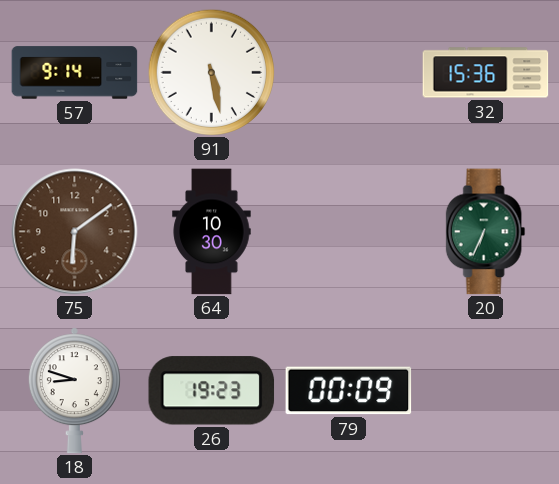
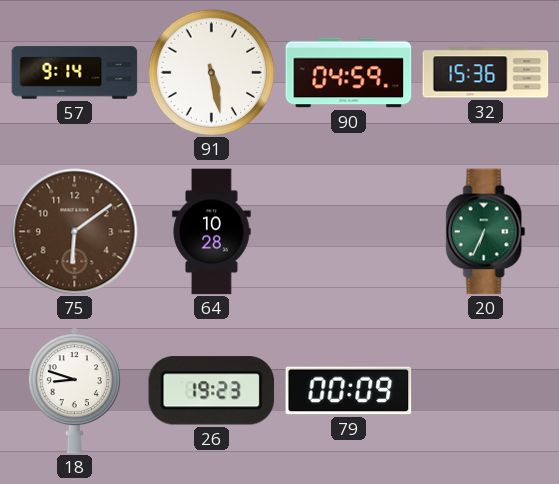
90: none -> 04:59
64: 10:30 -> 10:28
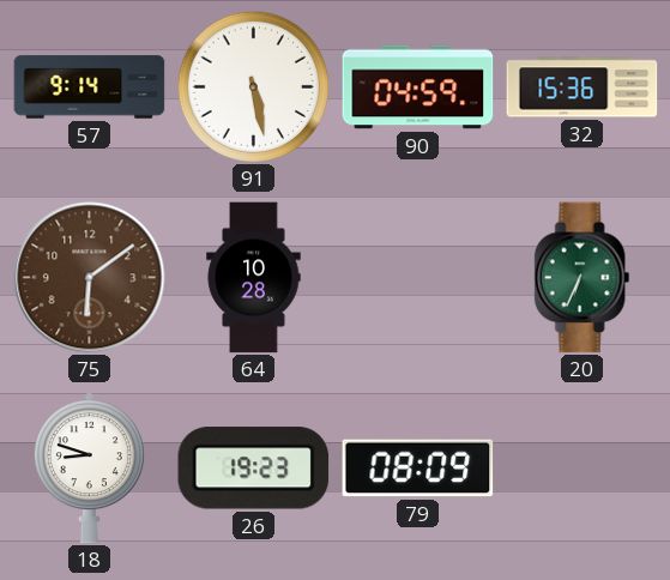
79: 00:09 -> 08:09
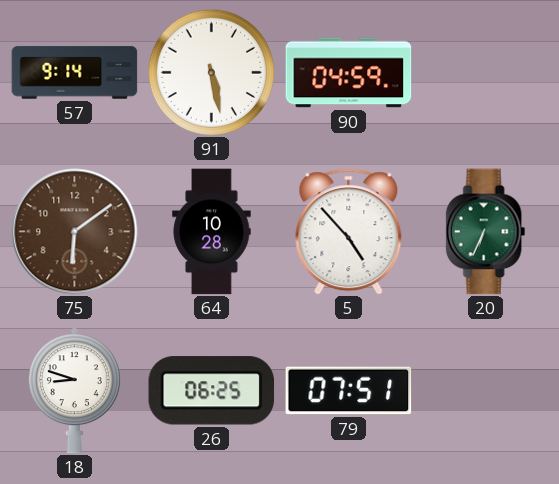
32: 15:36 -> none
5: none -> 4:53
26: 19:23 -> 06:25
79: 08:09 -> 07:51
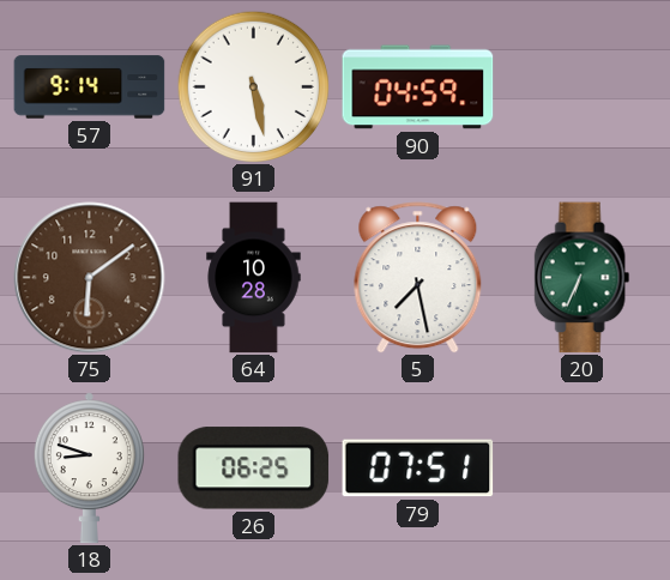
5: 4:53 -> 7:28
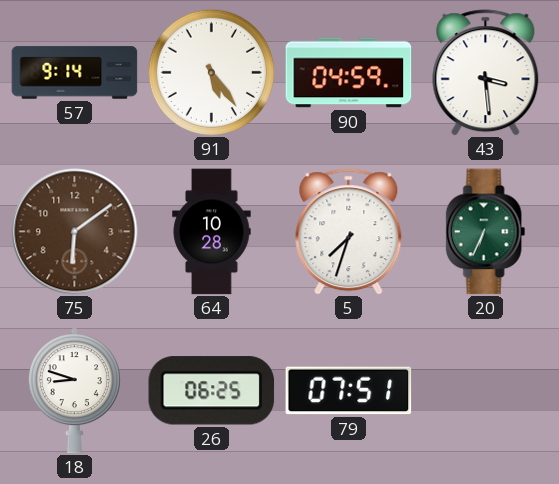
91: 5:28 -> 5:24
43: none -> 3:29
5: 7:28 -> 7:33
